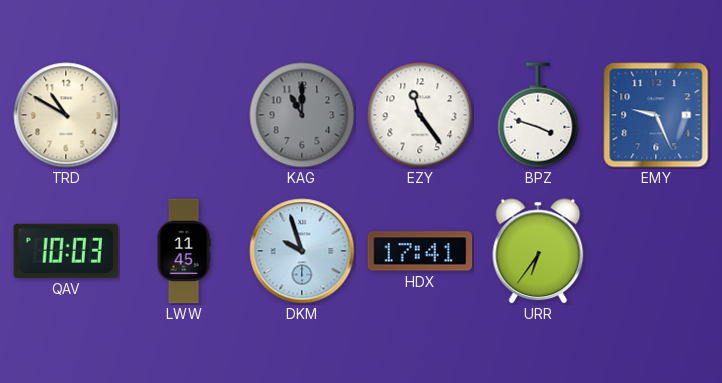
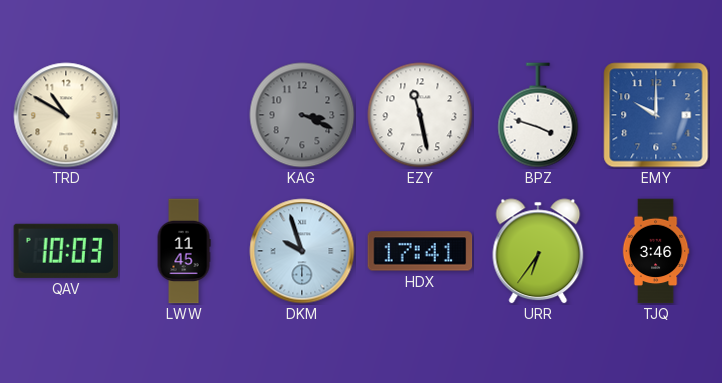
KAG: 11:00 -> 3:19
EZY: 11:24 -> 11:28
EMY: 9:26 -> 10:00
TJQ: none -> 3:46
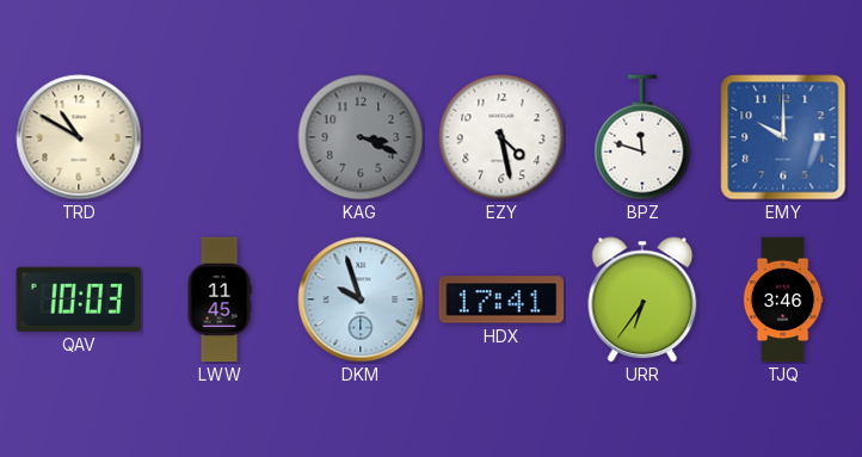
EZY: 11:28 -> 4:28
BPZ: 3:48 -> 11:48
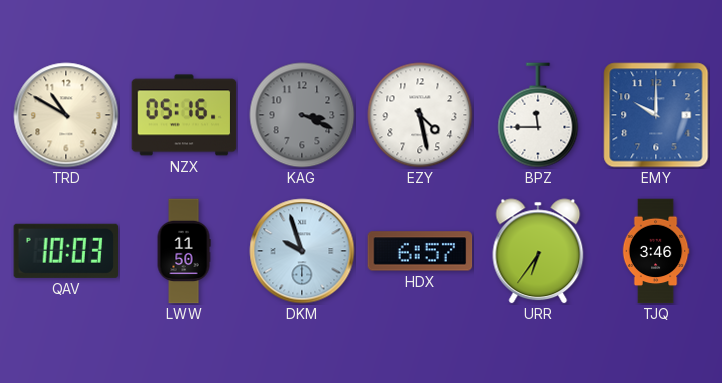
NZX: none -> 05:16
BPZ: 11:48 -> 11:45
LWW: 11:45 -> 11:50
HDX: 17:41 -> 6:57
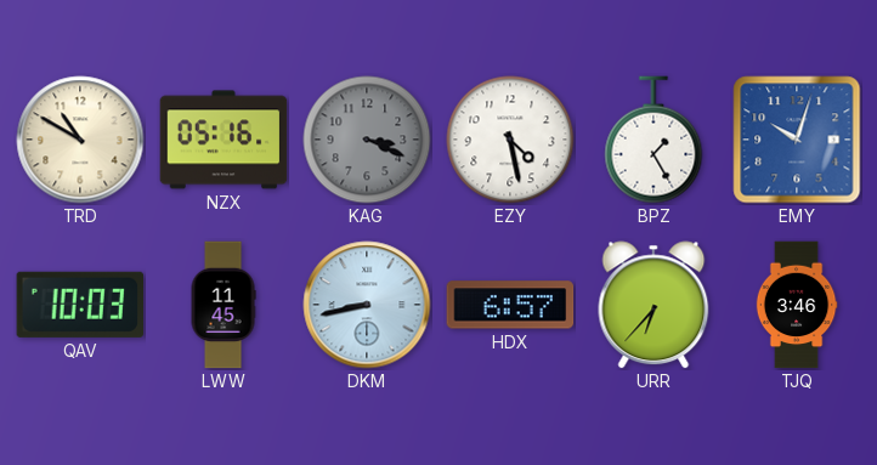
BPZ: 11:45 -> 1:25
EMY: 10:00 -> 10:03
LWW: 11:50 -> 11:45
DKM: 9:57 -> 8:43
URR: 6:36 -> 6:37
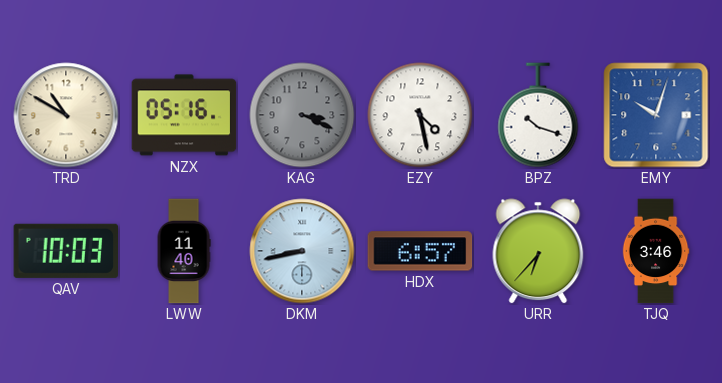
BPZ: 1:25 -> 10:18
LWW: 11:45 -> 11:40
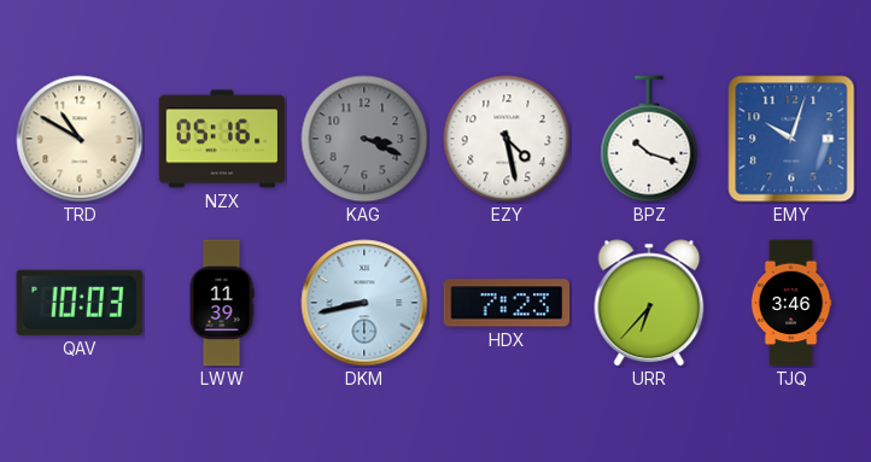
LWW: 11:40 -> 11:39
HDX: 6:57 -> 7:23
